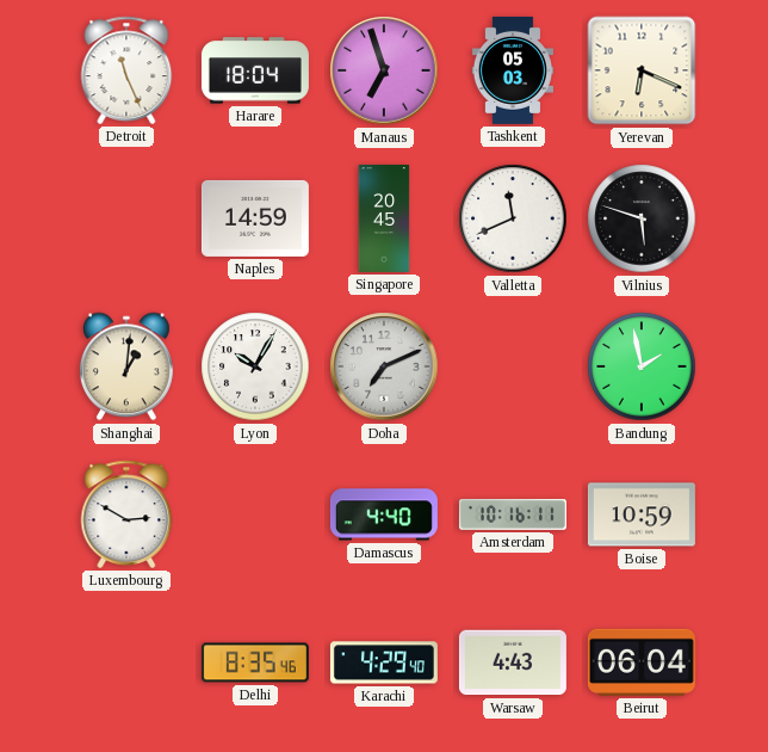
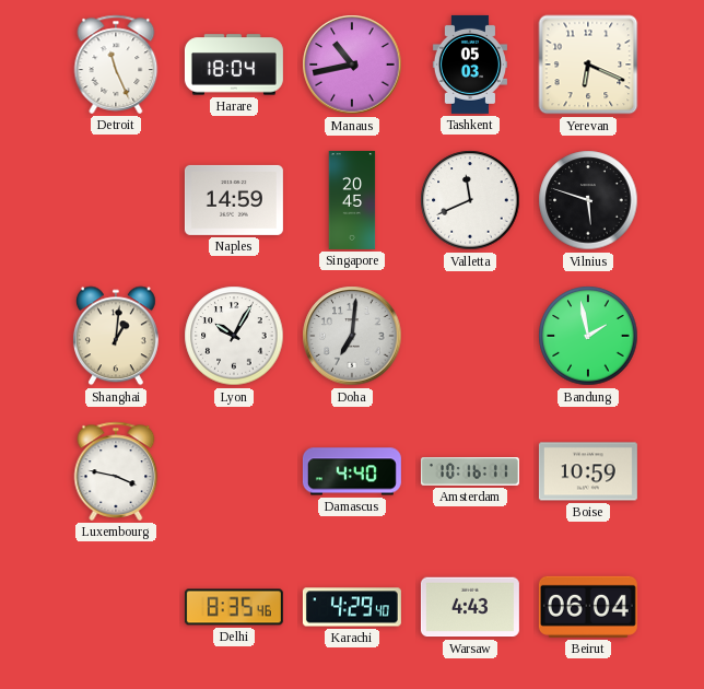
Manaus: 6:57 -> 10:43
Doha: 7:11 -> 7:01
Luxembourg: 2:50 -> 3:47
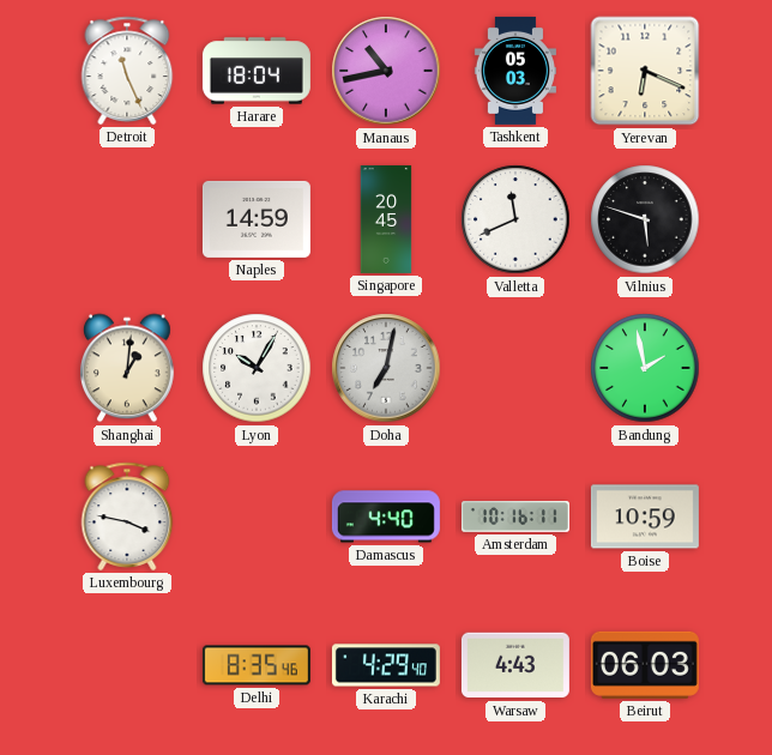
Doha: 7:01 -> 7:02
Beirut: 06:04 -> 06:03
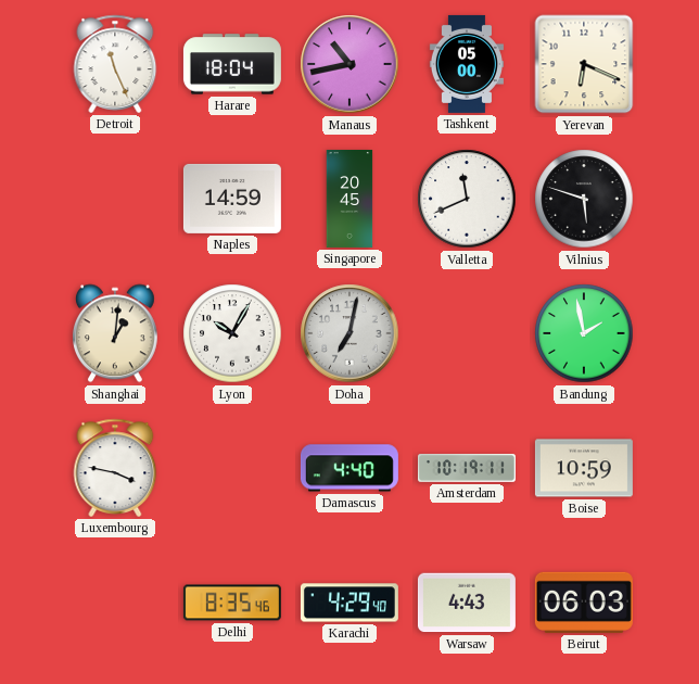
Tashkent: 05:03 -> 05:00
Amsterdam: 10:16 -> 10:19
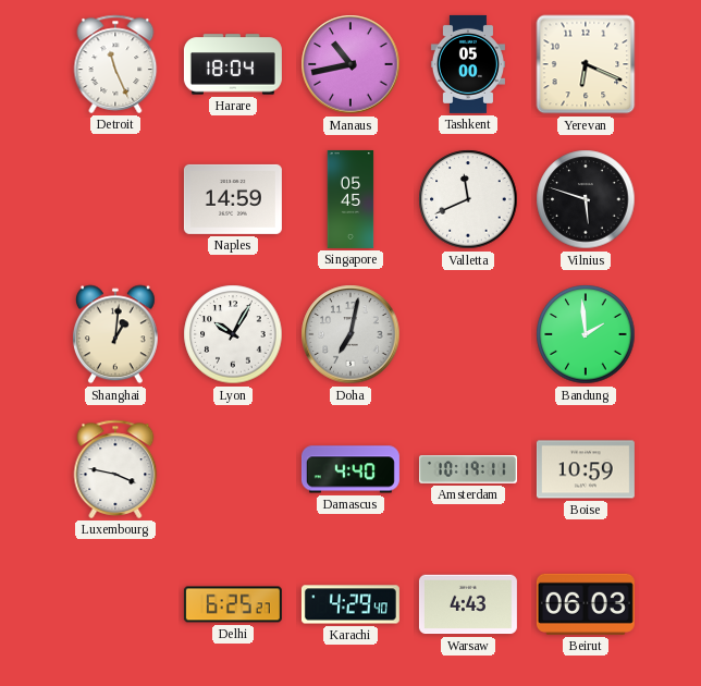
Singapore: 20:45 -> 05:45
Bandung: 1:58 -> 1:59
Delhi: 8:35 -> 6:25
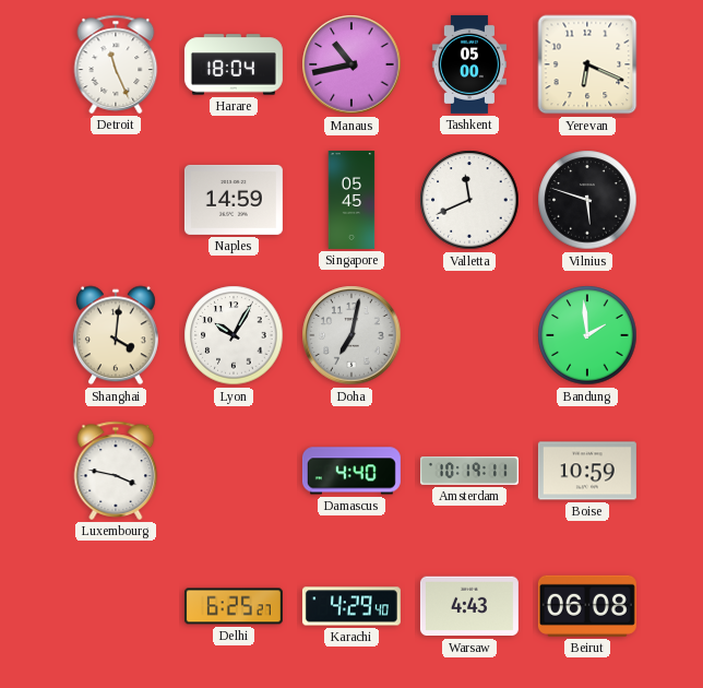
Shanghai: 1:01 -> 4:01
Beirut: 06:03 -> 06:08
